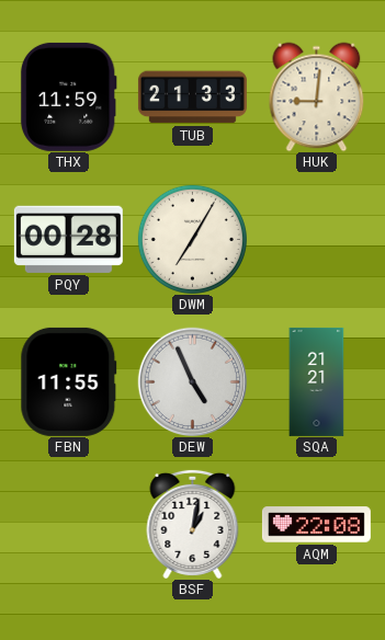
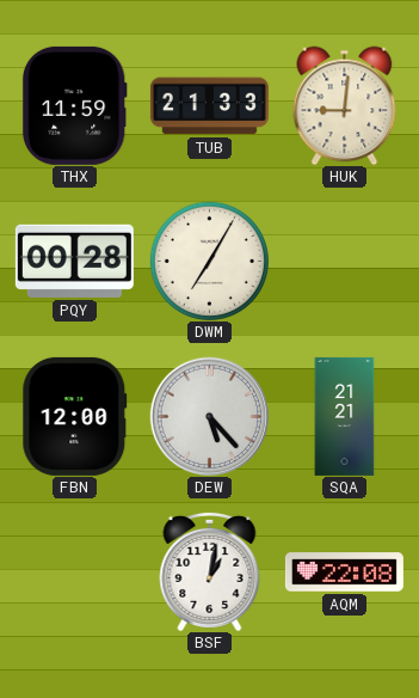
FBN: 11:55 -> 12:00
DEW: 4:56 -> 5:23
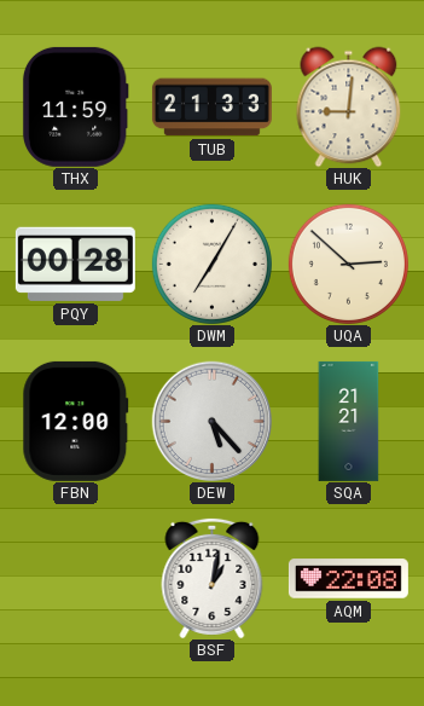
UQA: none -> 2:52
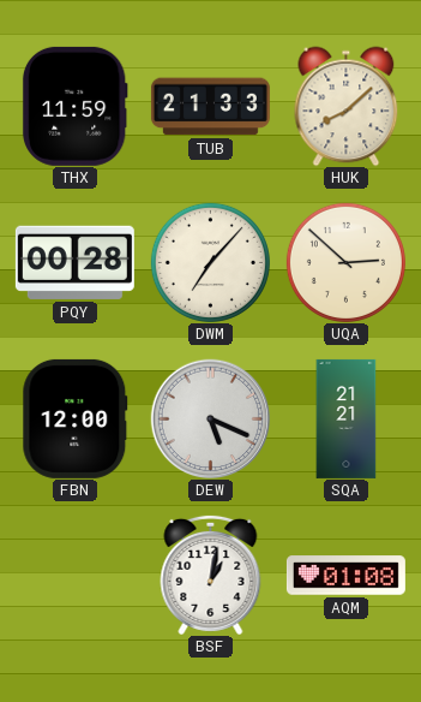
HUK: 9:01 -> 8:08
DWM: 7:05 -> 7:07
DEW: 5:23 -> 5:19
AQM: 22:08 -> 01:08
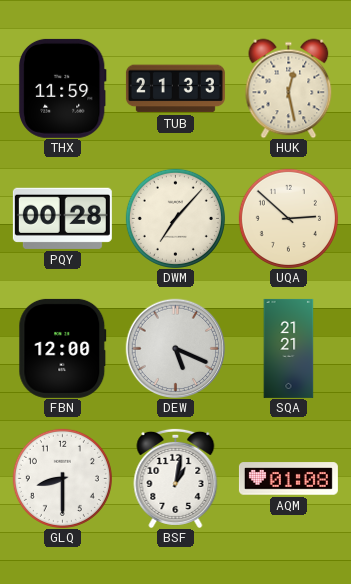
HUK: 8:08 -> 12:28
GLQ: none -> 8:30
